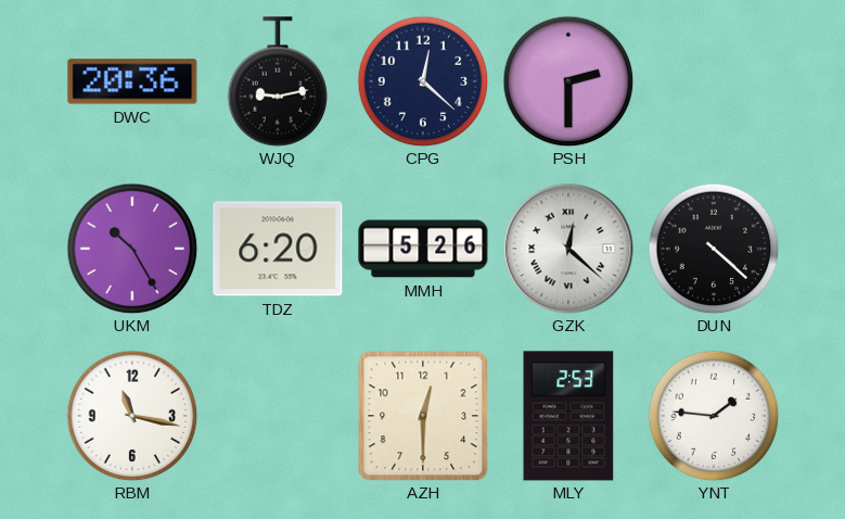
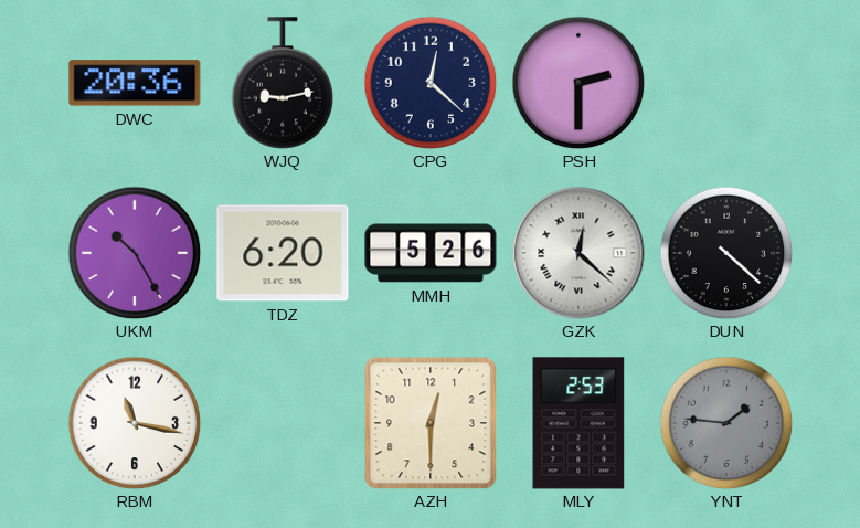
YNT dial: white -> grey
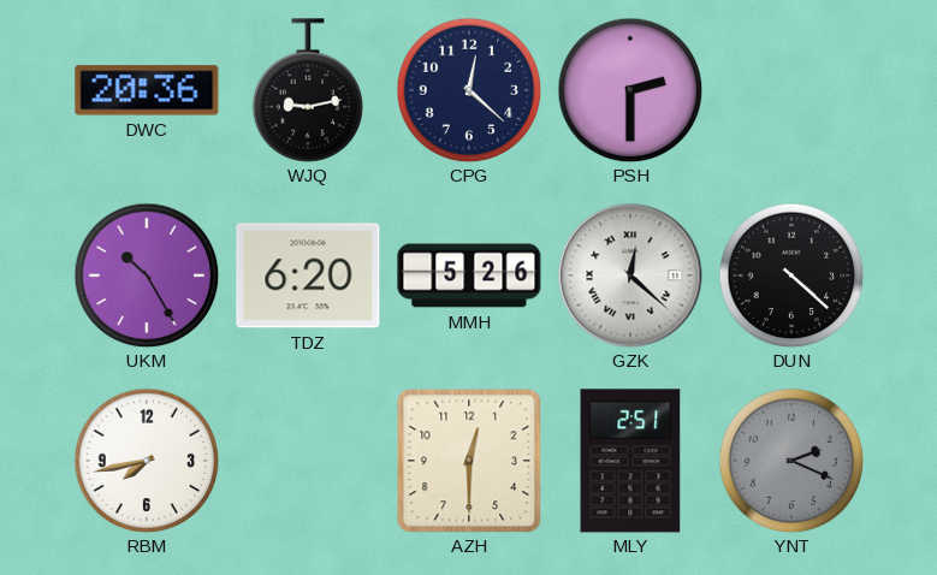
RBM: 11:17 -> 7:43
MLY: 2:53 -> 2:51
YNT: 1:46 -> 2:19
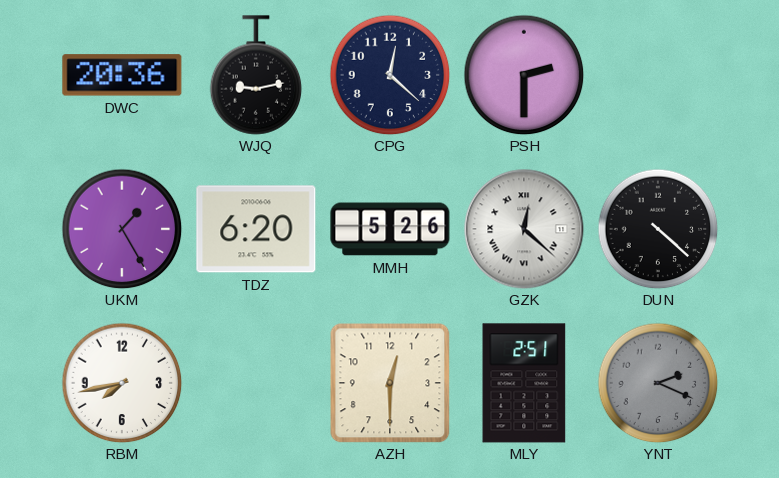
UKM: 10:25 -> 1:25
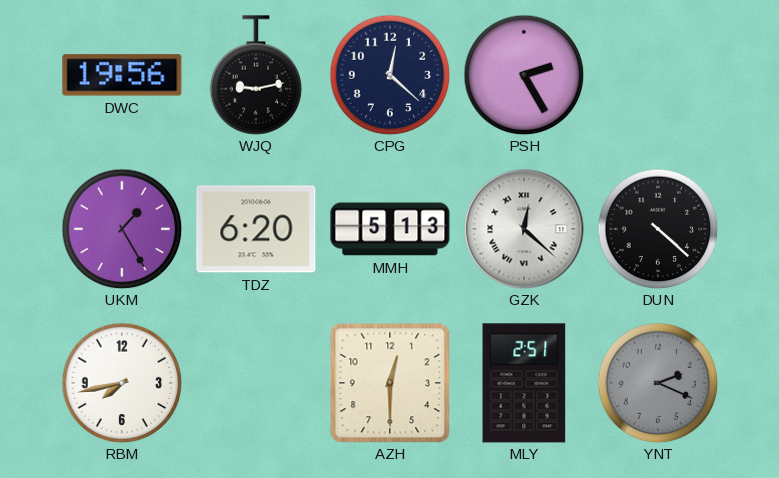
DWC: 20:36 -> 19:56
PSH: 2:30 -> 2:25
MMH: 5:26 -> 5:13
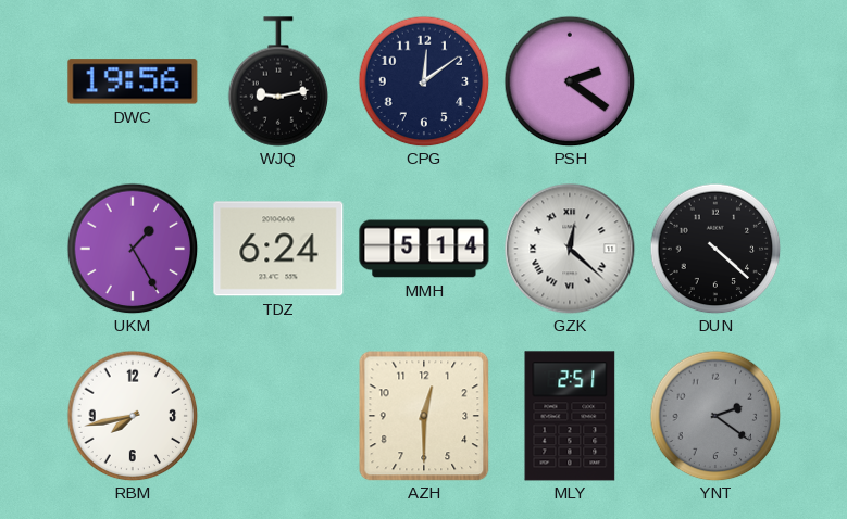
CPG: 12:22 -> 12:09
PSH: 2:25 -> 2:21
TDZ: 6:20 -> 6:24
MMH: 5:13 -> 5:14
YNT: 2:19 -> 2:21
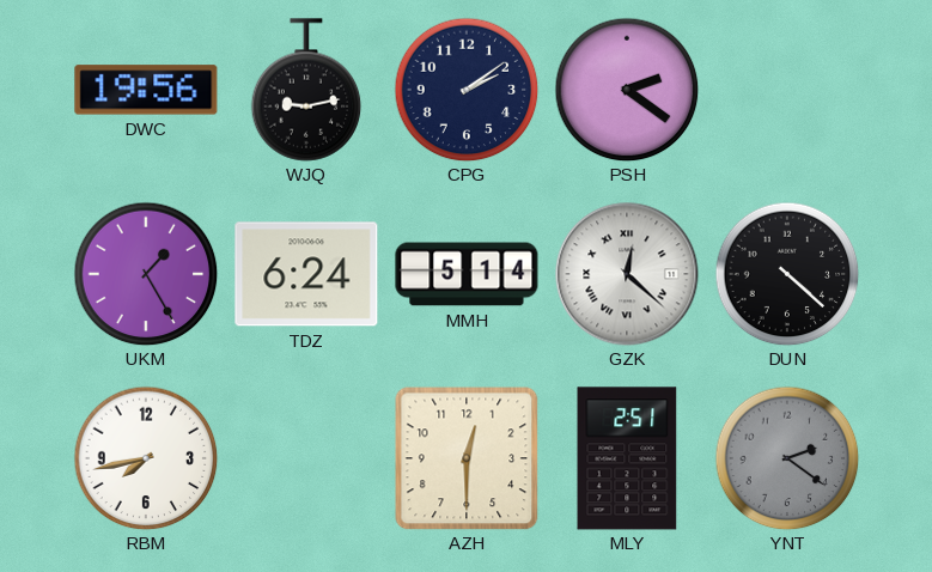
CPG: 12:09 -> 2:09
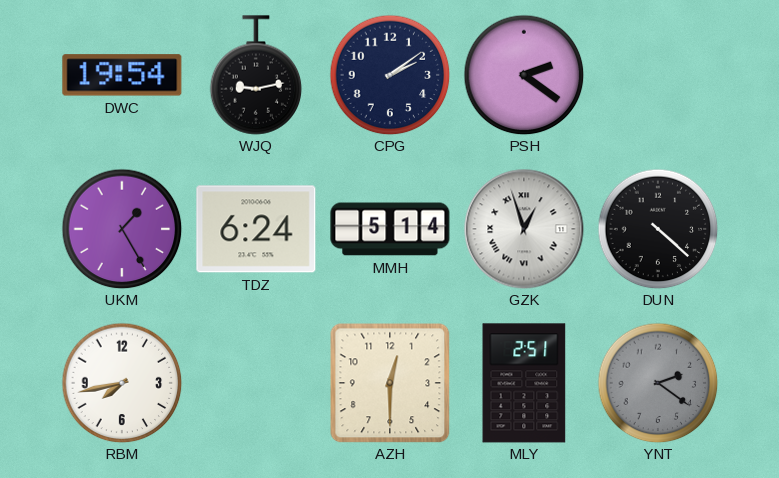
DWC: 19:56 -> 19:54
GZK: 12:22 -> 12:57
